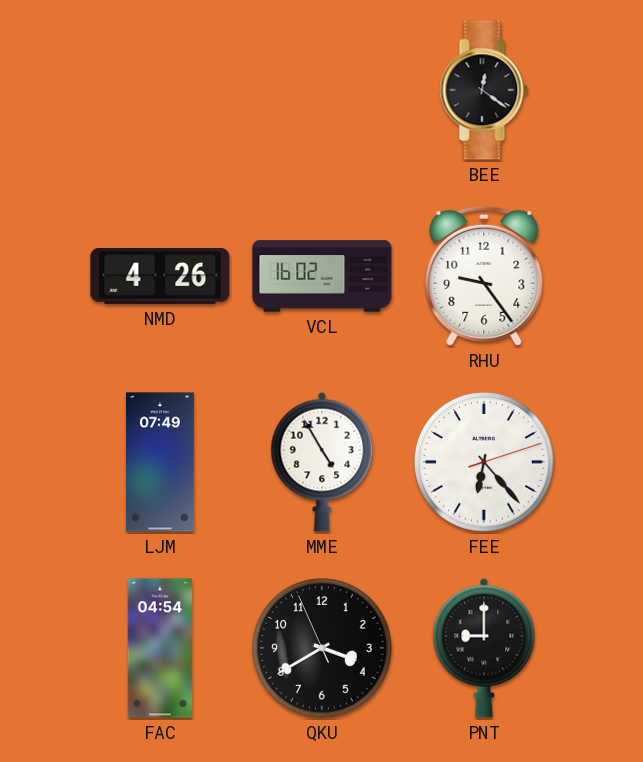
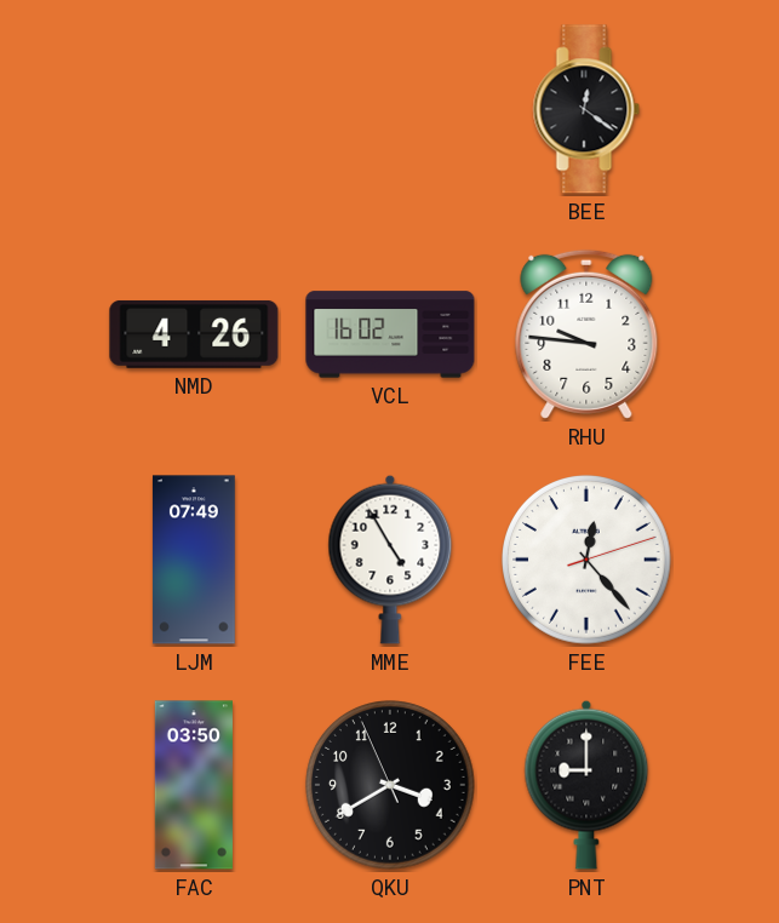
RHU: 9:24 -> 9:46
FEE: 6:23 -> 12:23
FAC: 04:54 -> 03:50
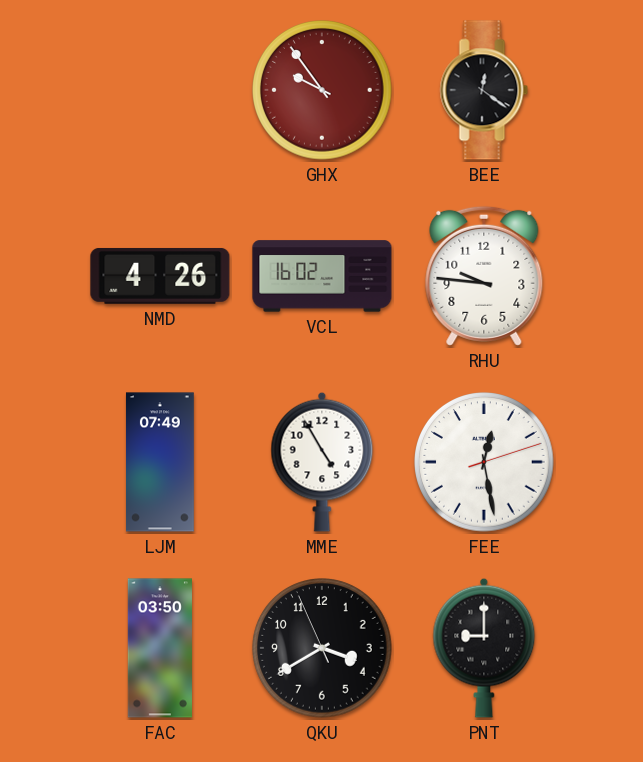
GHX: none -> 9:54
FEE: 12:23 -> 12:28
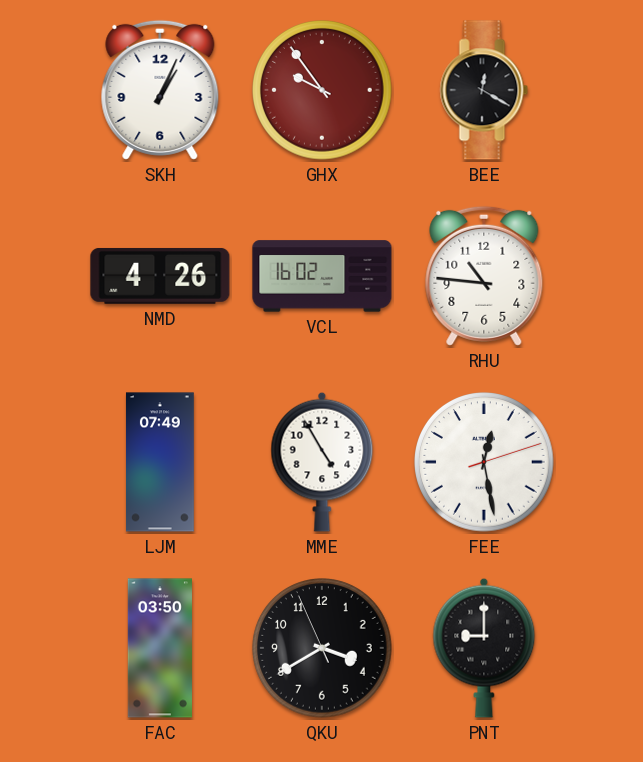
SKH: none -> 1:04
BEE: 12:21 -> 12:20
RHU: 9:46 -> 10:46
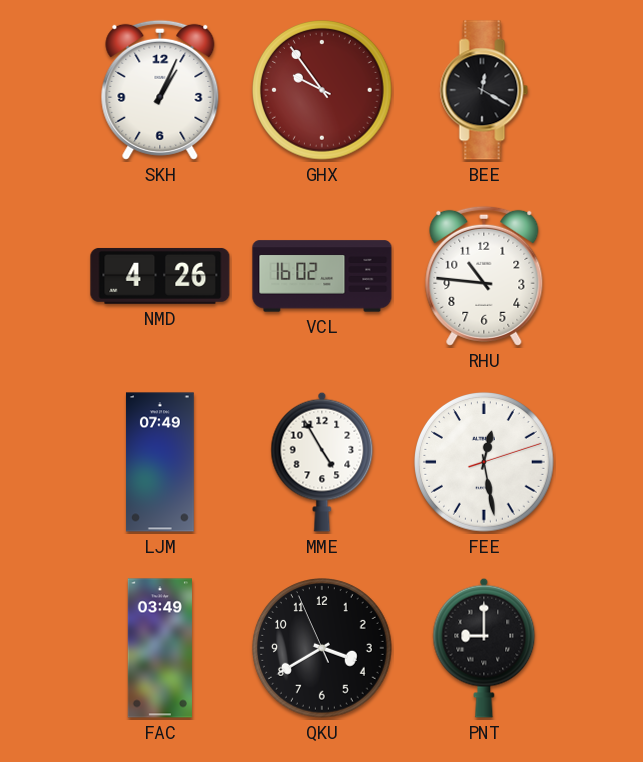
FAC: 03:50 -> 03:49
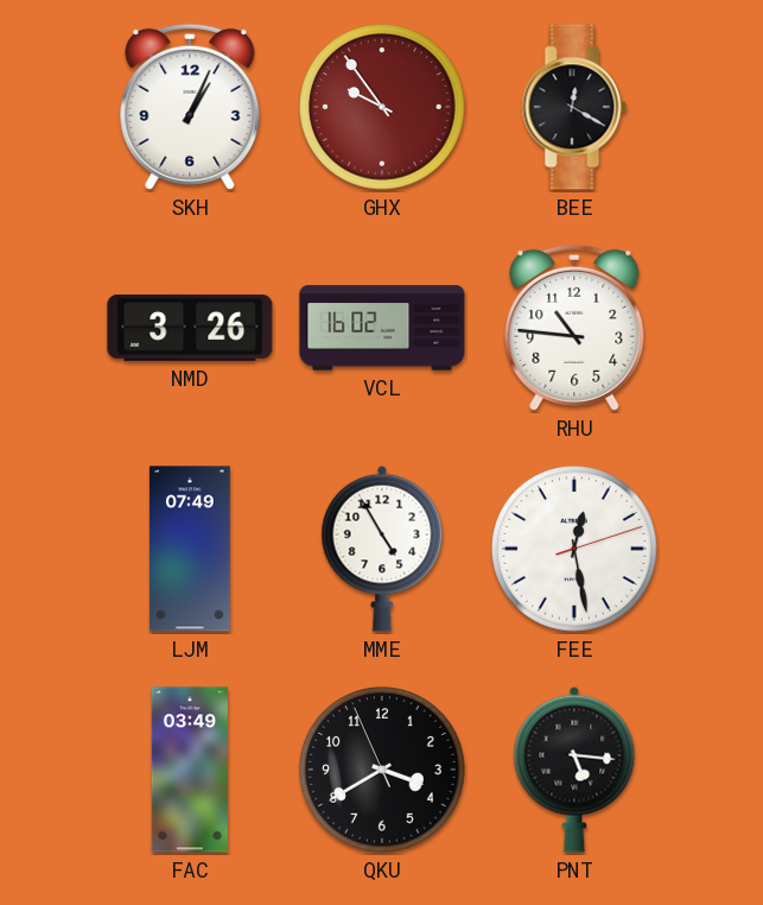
NMD: 4:26 -> 3:26
PNT: 9:00 -> 5:16
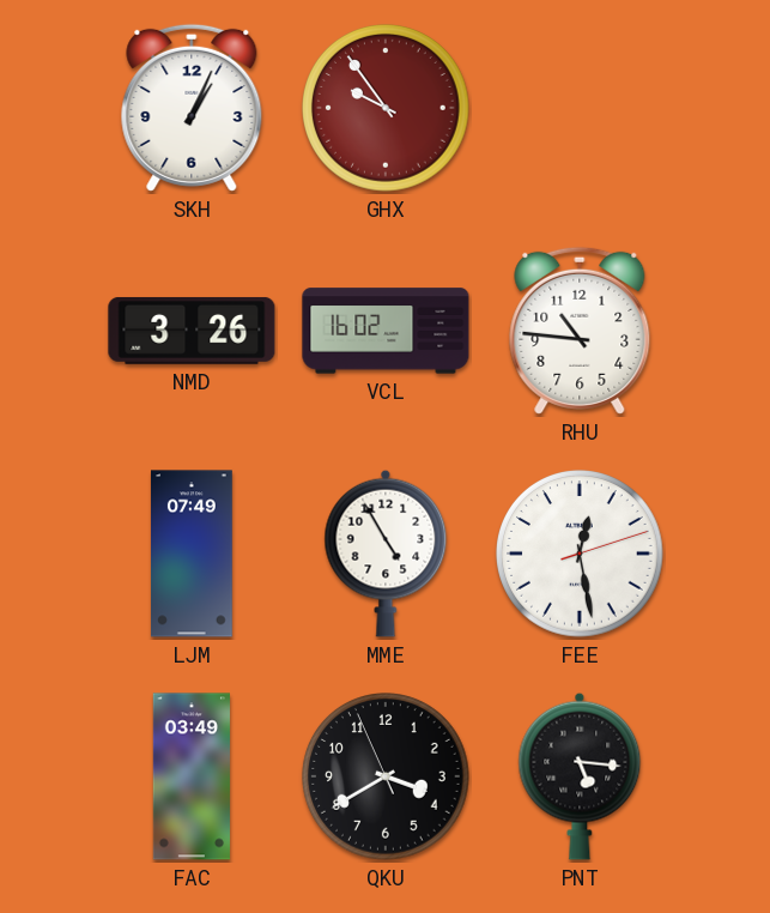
BEE: 12:20 -> none
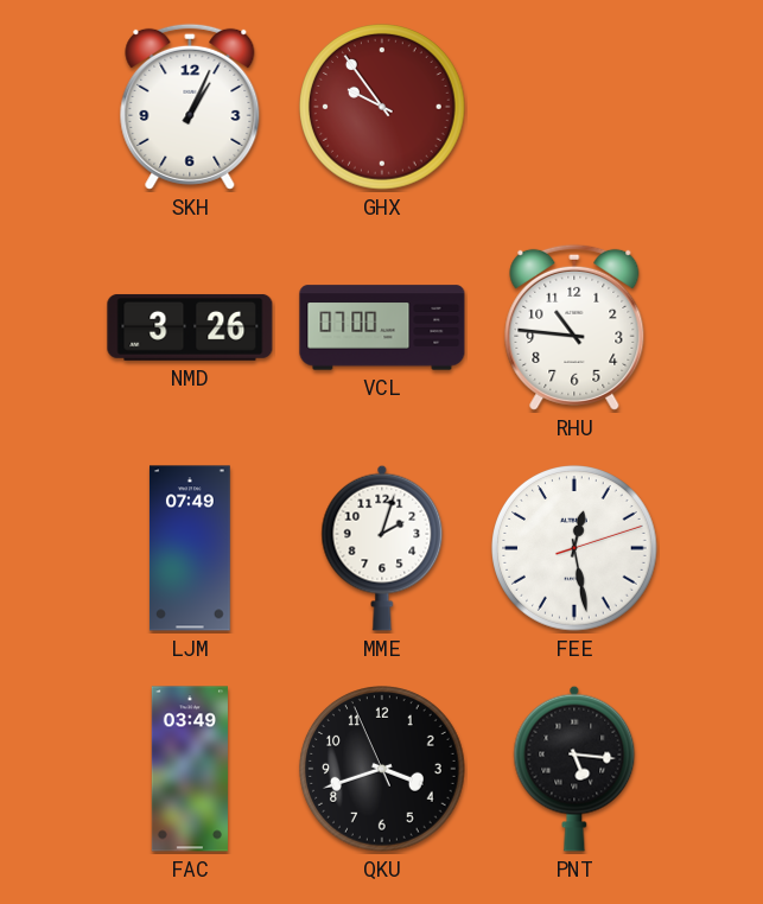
VCL: 16:02 -> 07:00
MME: 4:55 -> 2:03
QKU: 3:39 -> 3:41
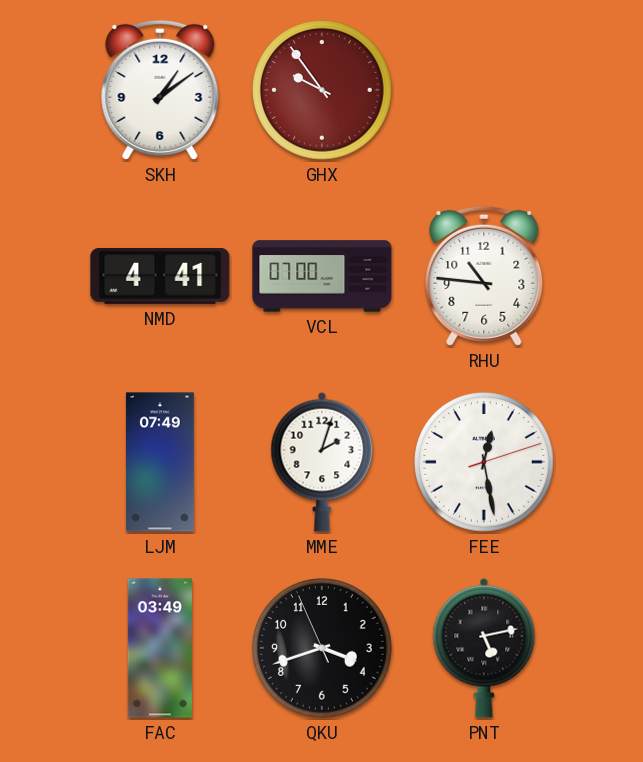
SKH: 1:04 -> 1:09
NMD: 3:26 -> 4:41
PNT: 5:16 -> 5:13
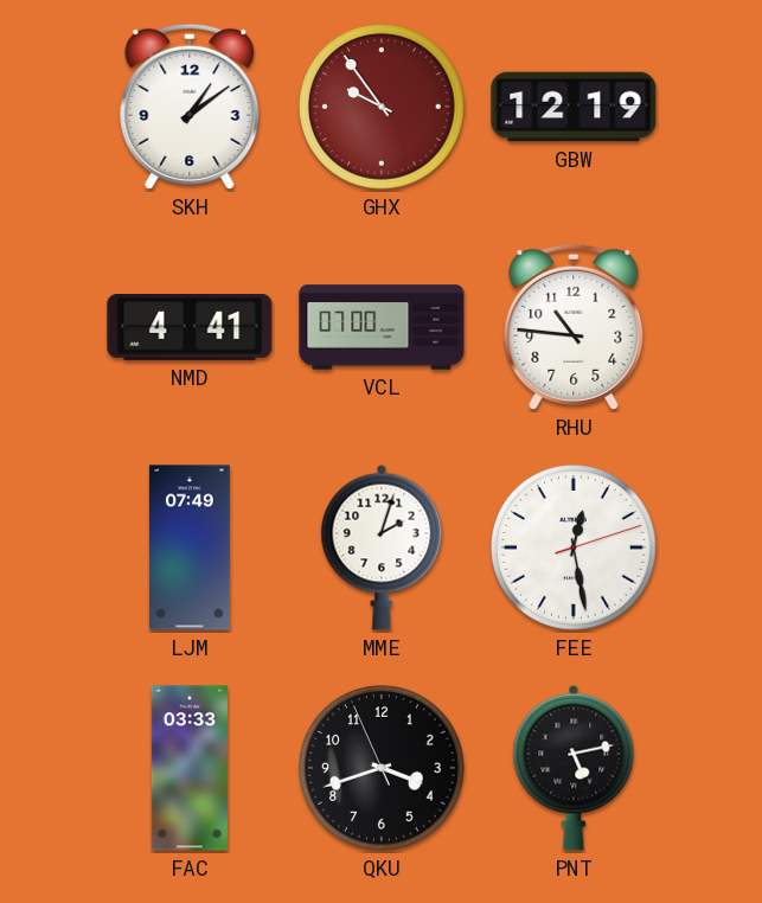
GBW: none -> 12:19
FAC: 03:49 -> 03:33
